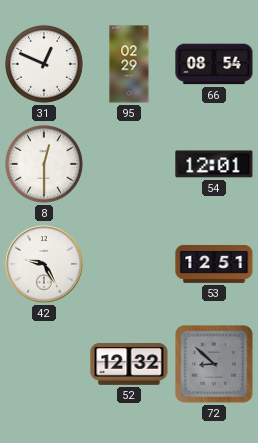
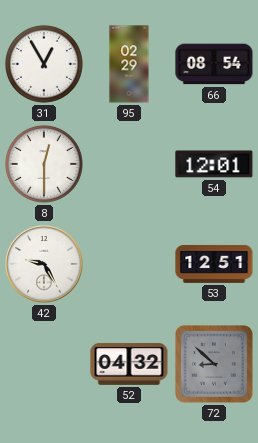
31: 12:49 -> 12:55
52: 12:32 -> 04:32
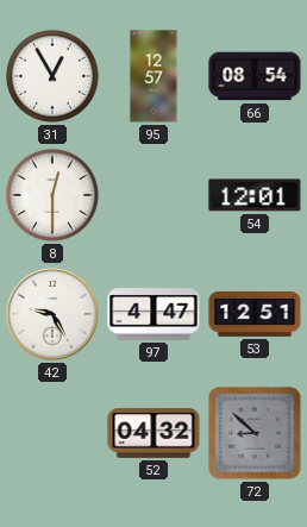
95: 02:29 -> 12:57
97: none -> 4:47
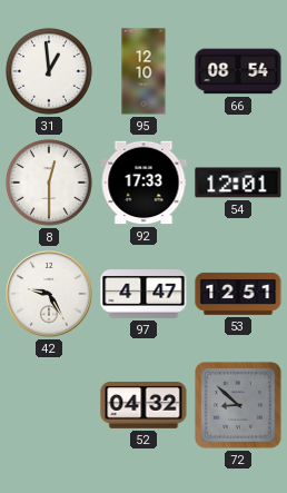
31: 12:55 -> 12:59
95: 12:57 -> 12:10
92: none -> 17:33
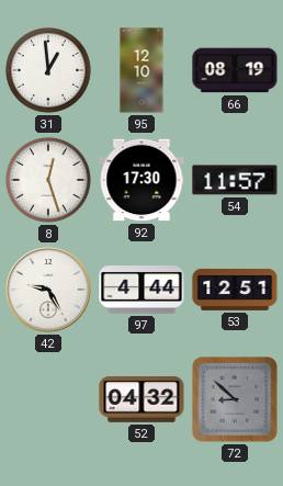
66: 08:54 -> 08:19
8: 12:30 -> 12:27
92: 17:33 -> 17:30
54: 12:01 -> 11:57
97: 4:47 -> 4:44
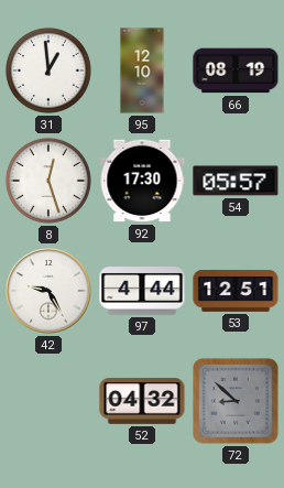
54: 11:57 -> 05:57
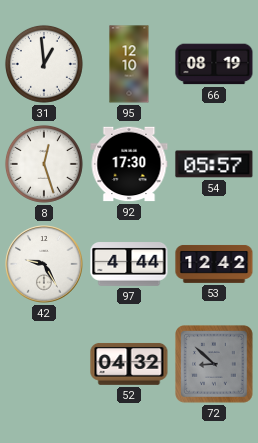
53: 12:51 -> 12:42
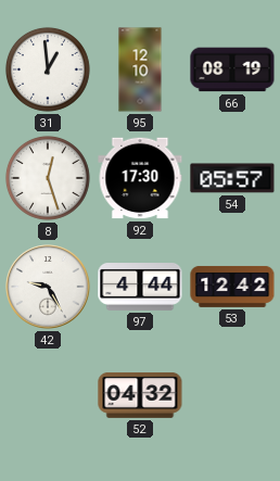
72: 8:52 -> none
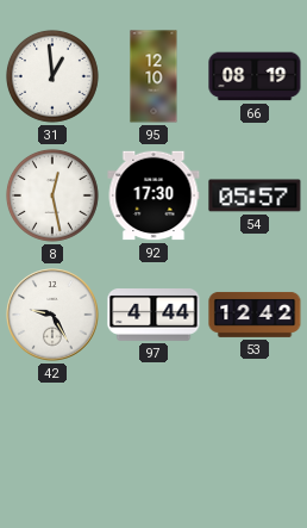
8: 12:27 -> 12:28
52: 04:32 -> none
